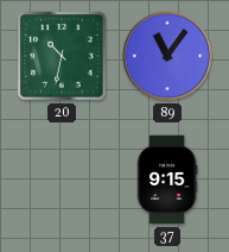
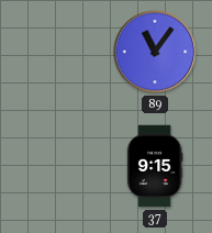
20: 10:32 -> none
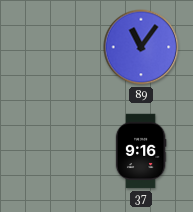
37: 9:15 -> 9:16
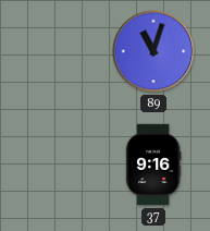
89: 11:06 -> 11:03
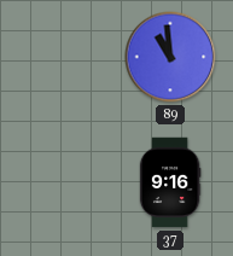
89: 11:03 -> 10:59
